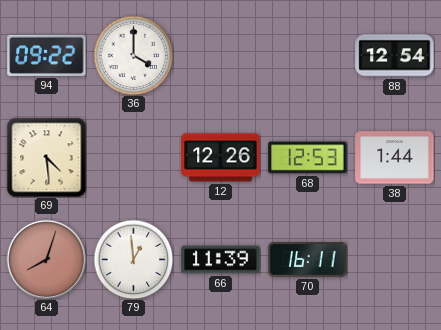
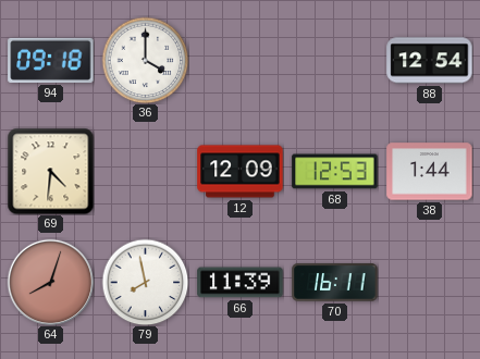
94: 09:22 -> 09:18
69: 4:29 -> 4:31
12: 12:26 -> 12:09
79: 12:59 -> 7:58
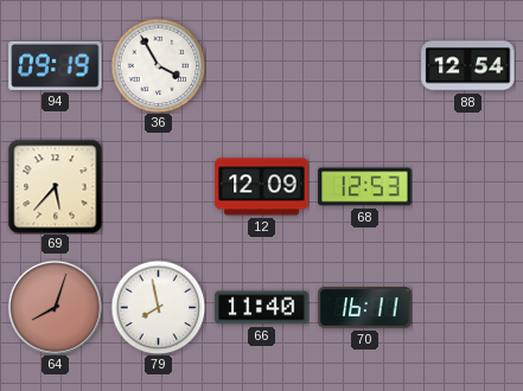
94: 09:18 -> 09:19
36: 4:00 -> 3:55
69: 4:31 -> 5:37
38: 1:44 -> none
66: 11:39 -> 11:40
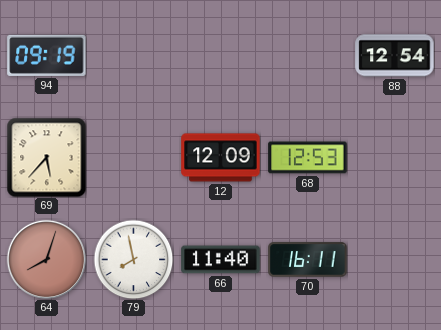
36: 3:55 -> none
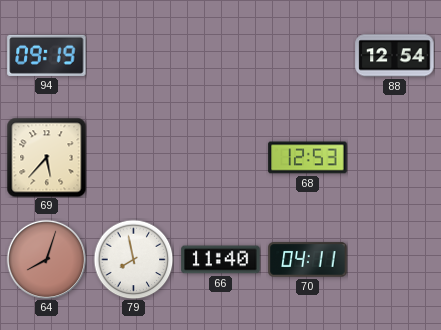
12: 12:09 -> none
70: 16:11 -> 04:11
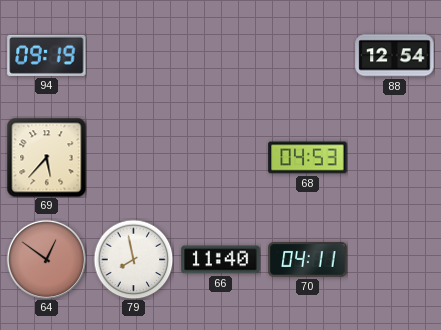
68: 12:53 -> 04:53
64: 8:03 -> 12:51
